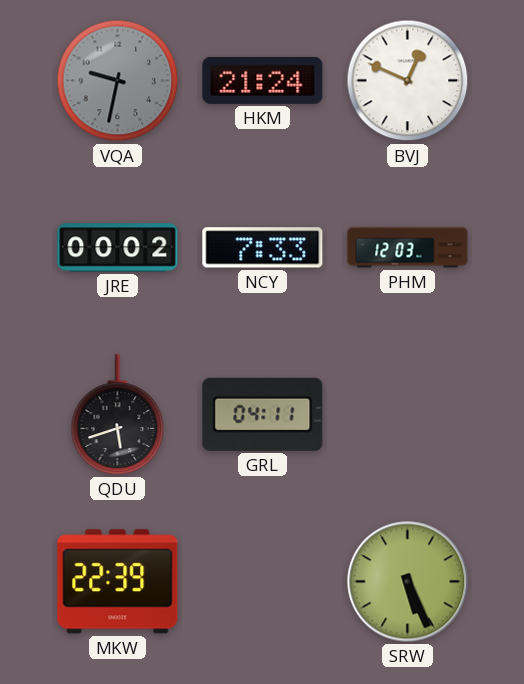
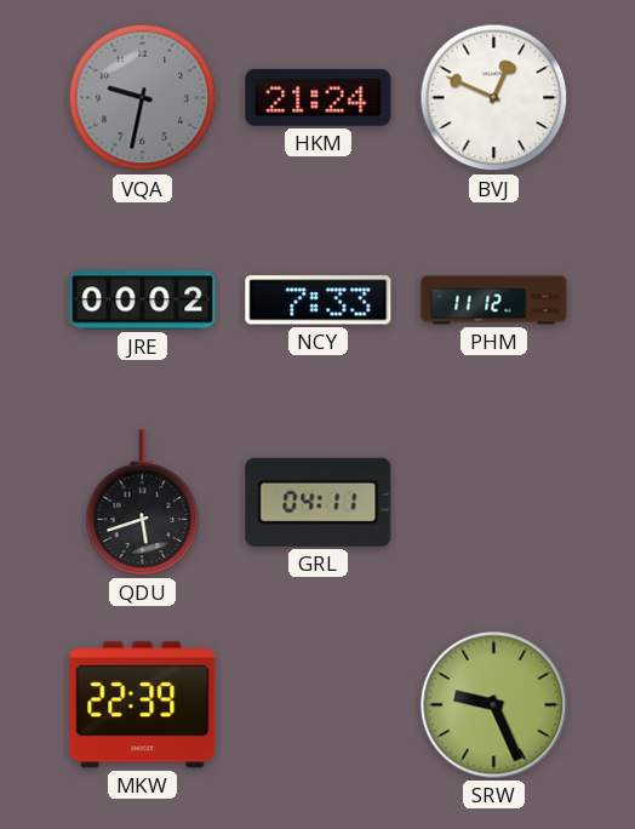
PHM: 12:03 -> 11:12
SRW: 5:26 -> 9:26
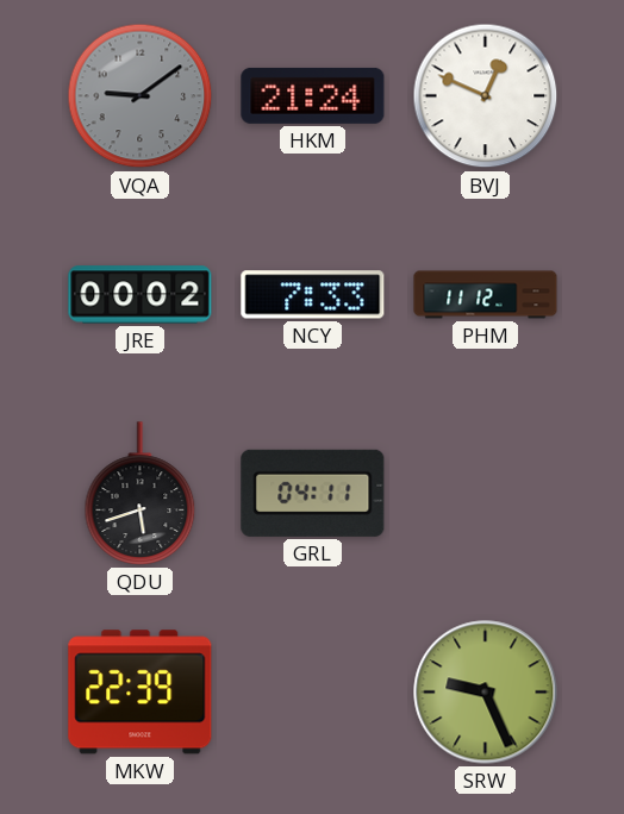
VQA: 9:32 -> 9:09
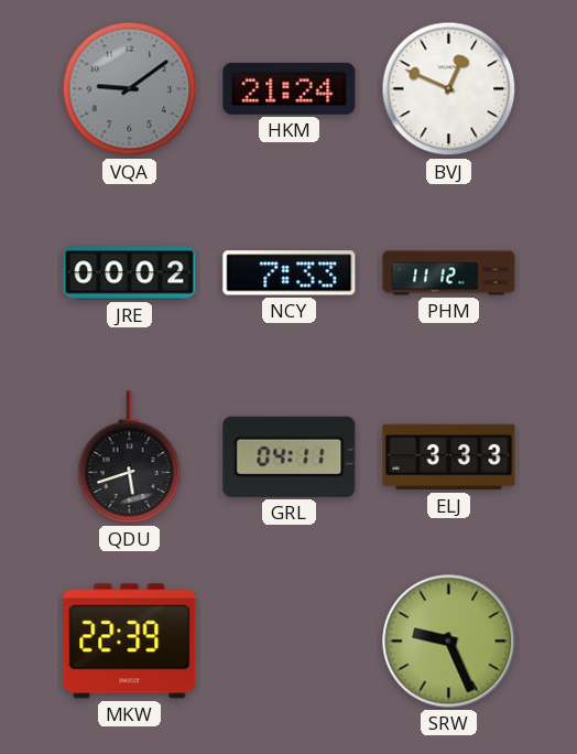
ELJ: none -> 3:33
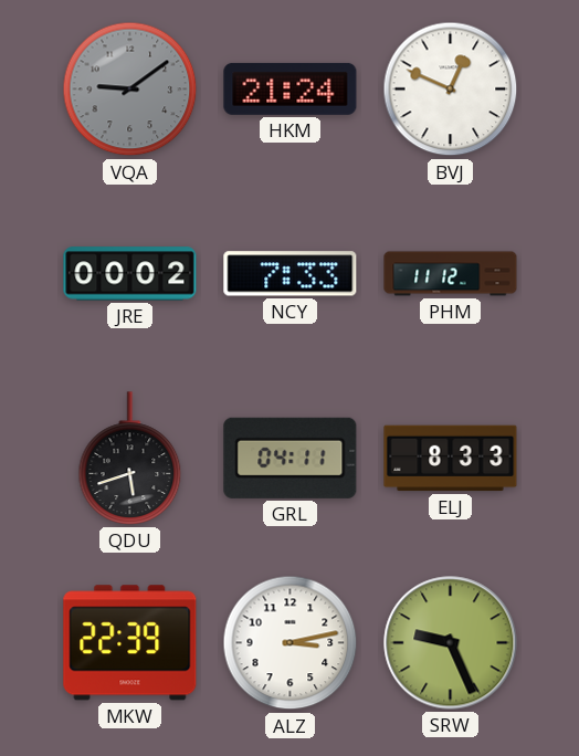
ELJ: 3:33 -> 8:33
ALZ: none -> 3:13
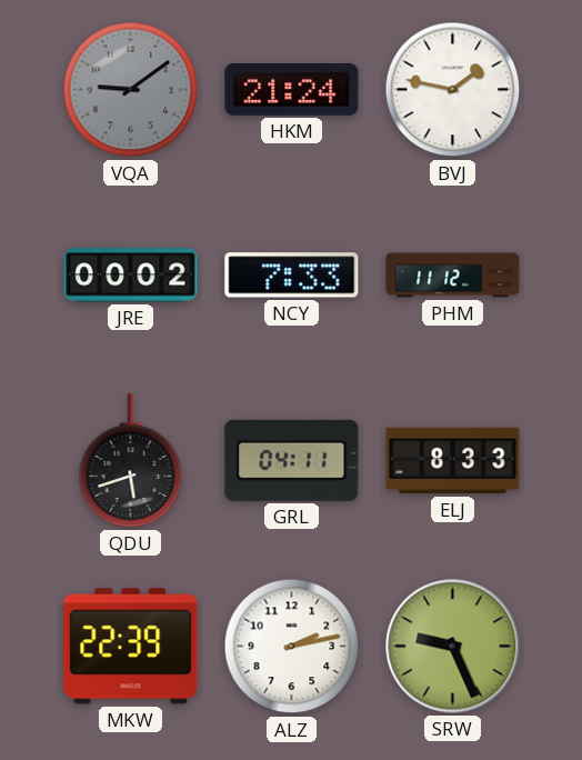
BVJ: 12:49 -> 1:47
ALZ: 3:13 -> 2:13
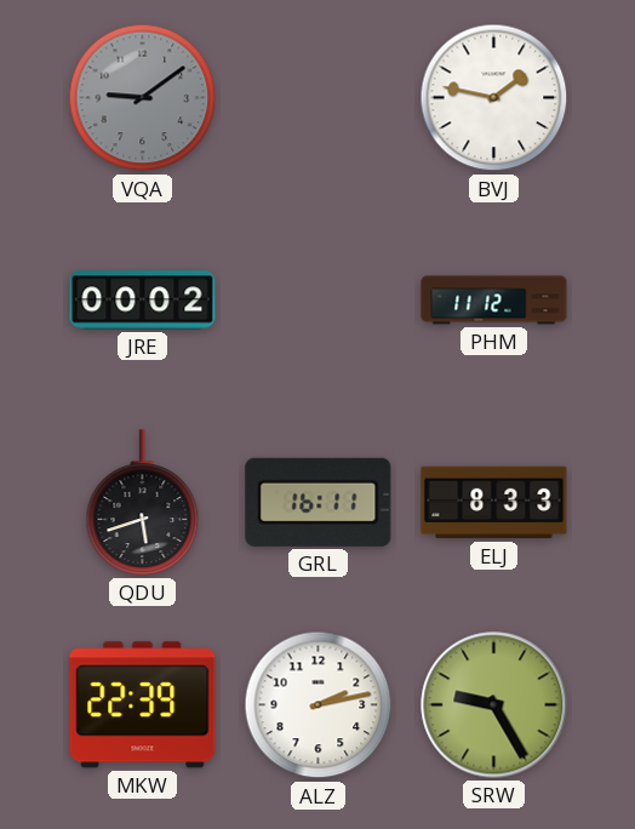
HKM: 21:24 -> none
NCY: 7:33 -> none
GRL: 04:11 -> 16:11
SRW: 9:26 -> 9:25
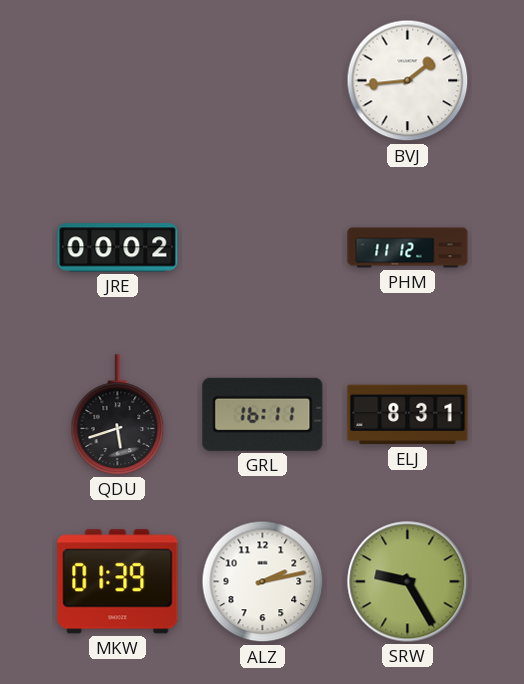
VQA: 9:09 -> none
BVJ: 1:47 -> 1:44
ELJ: 8:33 -> 8:31
MKW: 22:39 -> 01:39
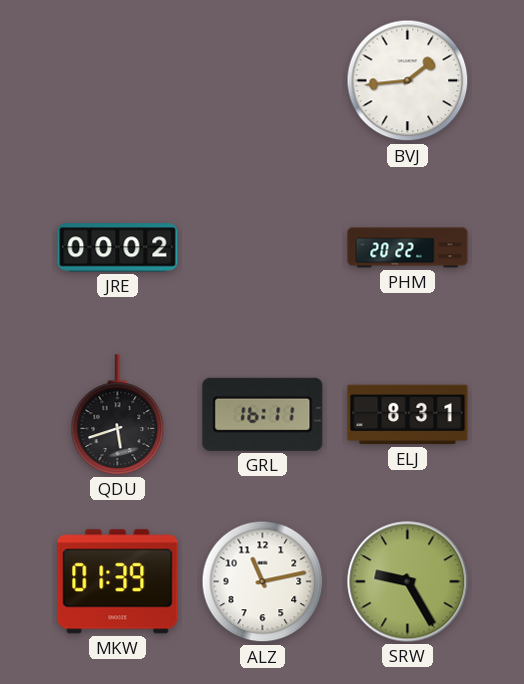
PHM: 11:12 -> 20:22
ALZ: 2:13 -> 11:13
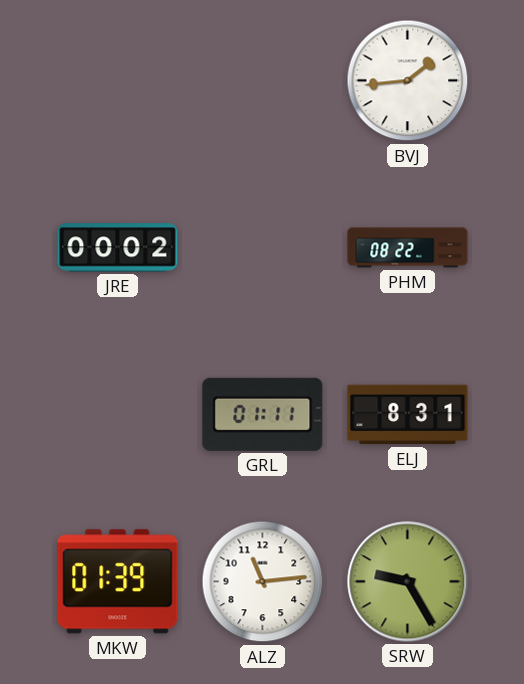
PHM: 20:22 -> 08:22
QDU: 5:42 -> none
GRL: 16:11 -> 01:11
ALZ: 11:13 -> 11:14
